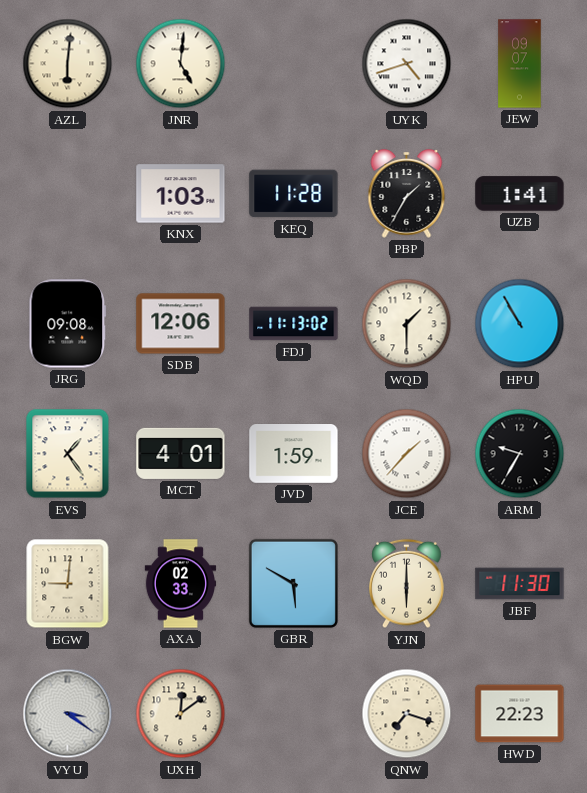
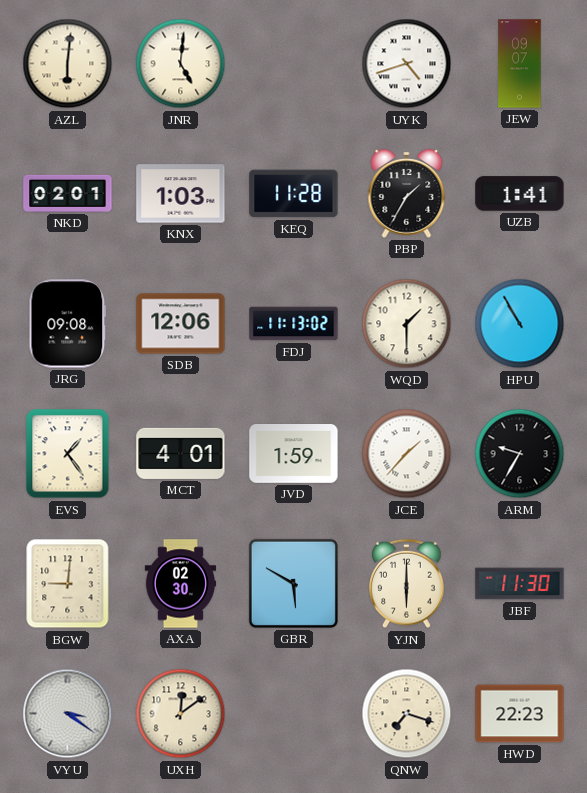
NKD: none -> 02:01
AXA: 02:33 -> 02:30
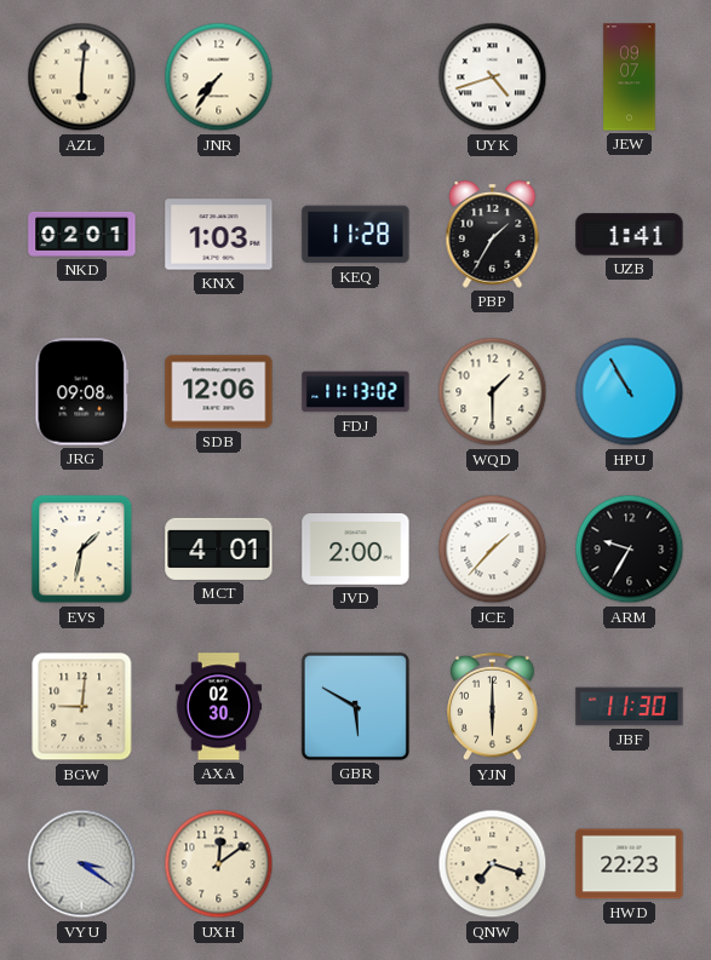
JNR: 5:01 -> 7:36
EVS: 1:24 -> 1:32
JVD: 1:59 -> 2:00
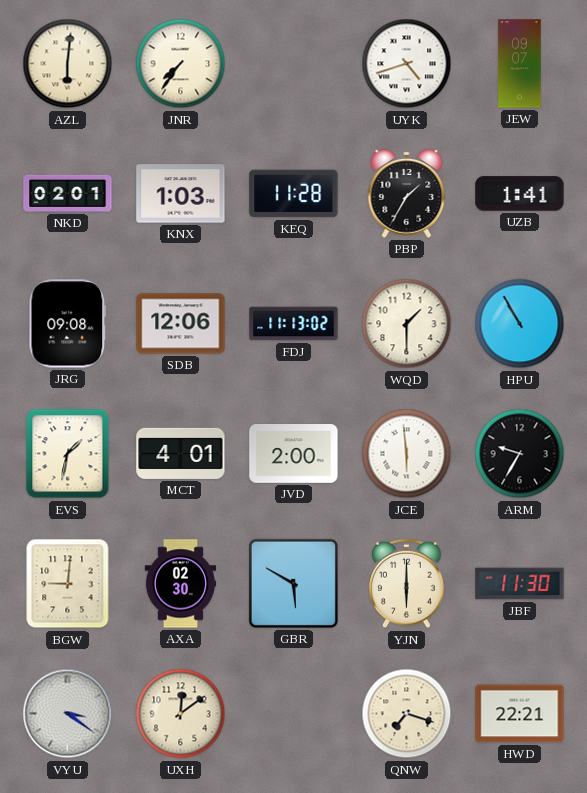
JCE: 1:37 -> 5:59
HWD: 22:23 -> 22:21
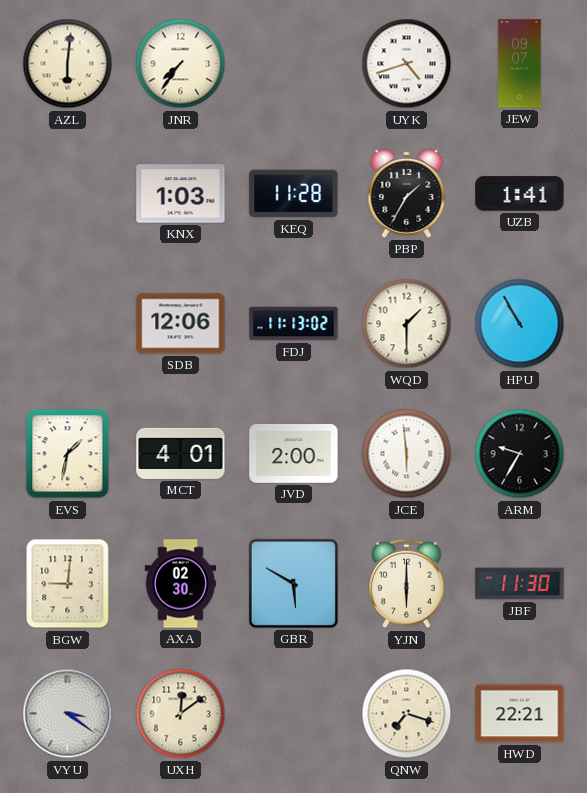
NKD: 02:01 -> none
JRG: 09:08 -> none
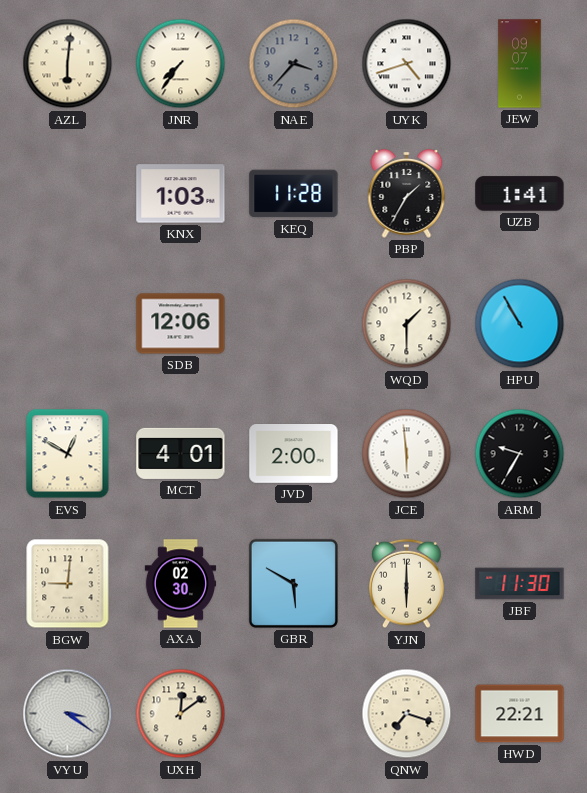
NAE: none -> 3:37
FDJ: 11:13 -> none
EVS: 1:32 -> 12:50
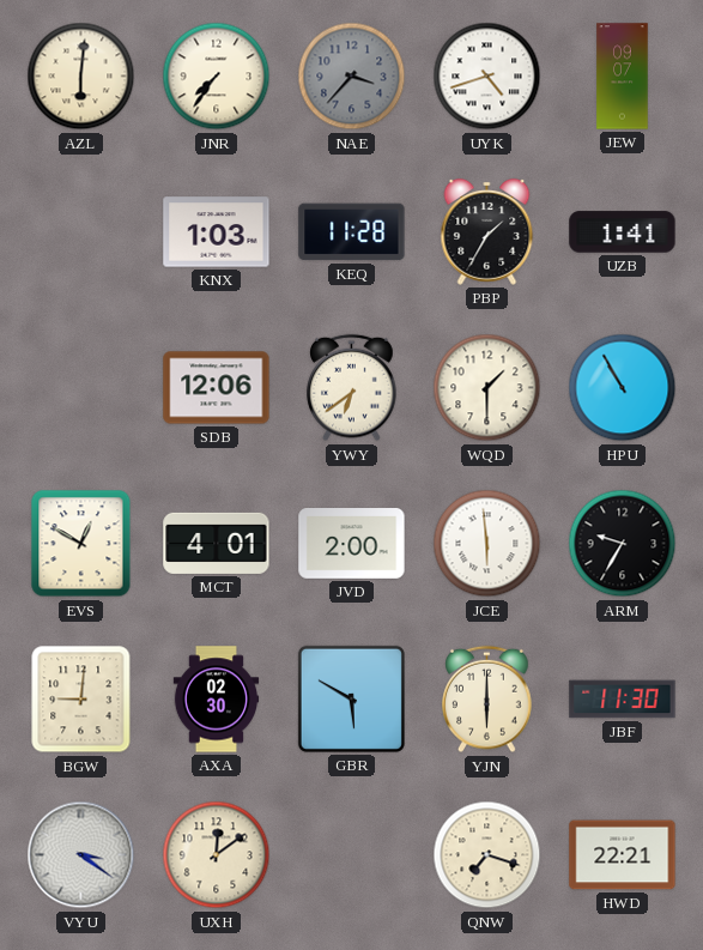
YWY: none -> 6:39
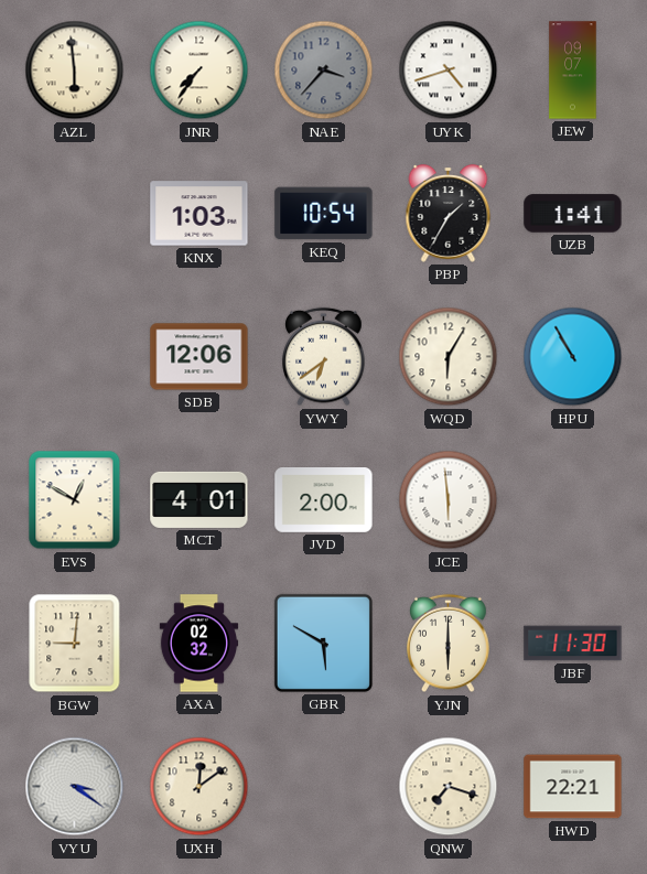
AZL: 6:01 -> 5:59
KEQ: 11:28 -> 10:54
WQD: 1:30 -> 6:05
ARM: 9:35 -> none
AXA: 02:30 -> 02:32
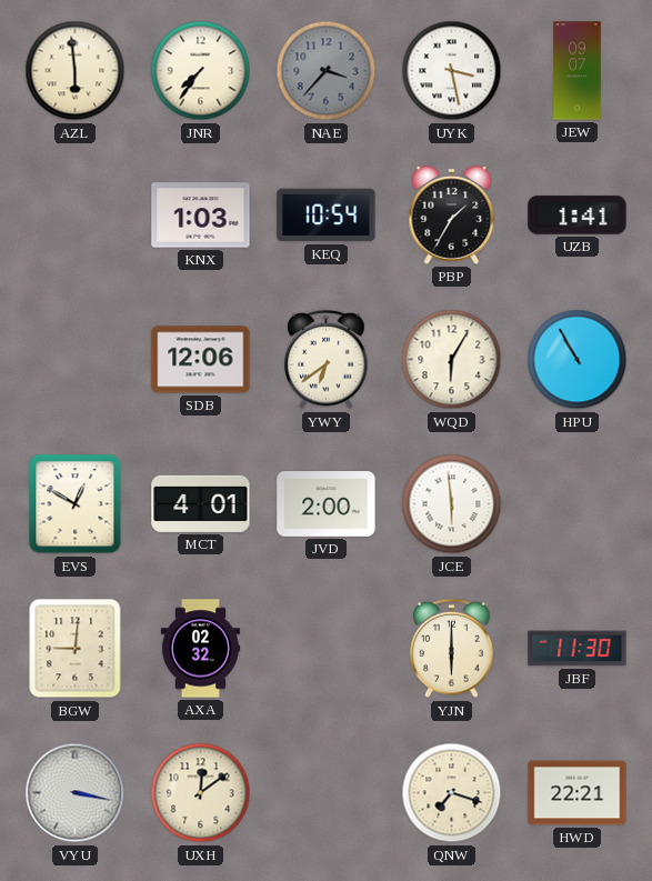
UYK: 4:42 -> 3:28
GBR: 5:50 -> none
VYU: 3:21 -> 3:17
